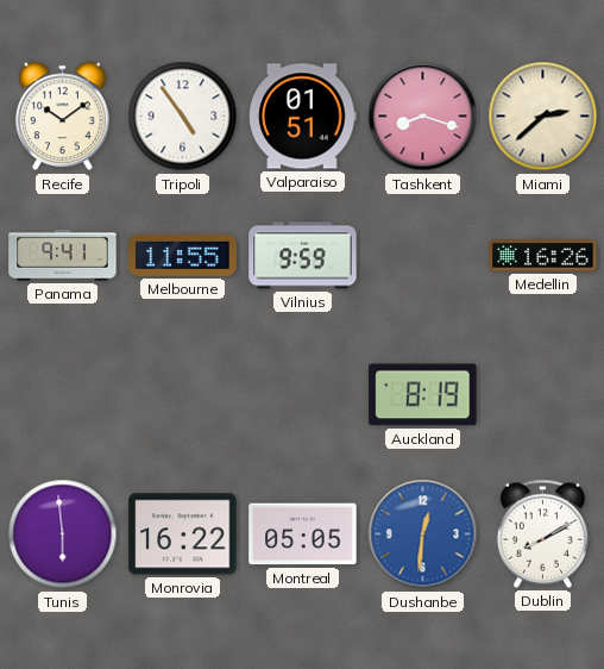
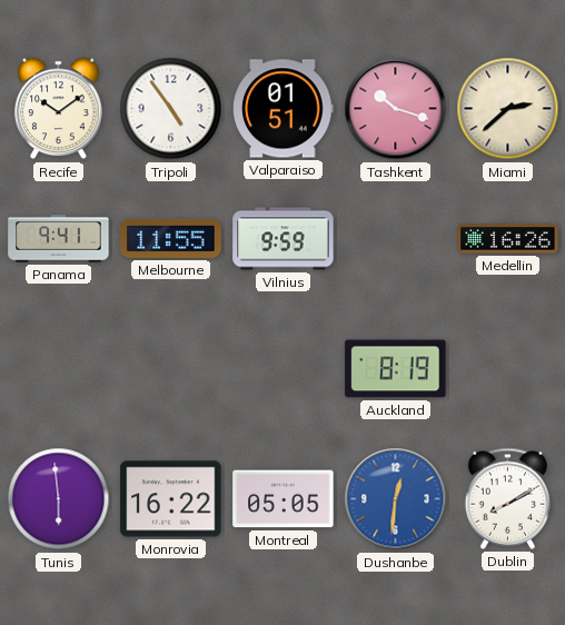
Tashkent: 8:18 -> 10:18
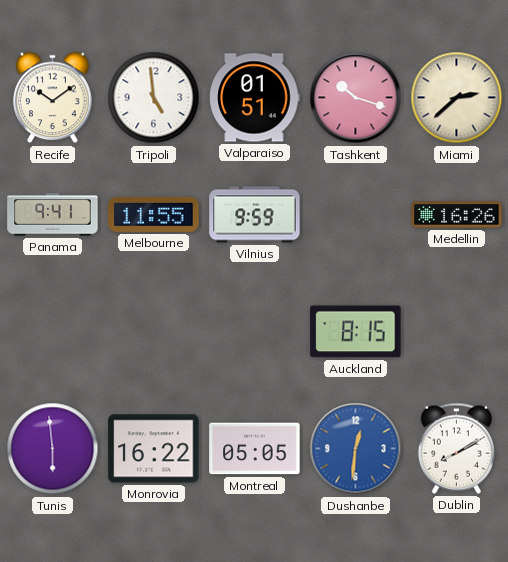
Tripoli: 4:54 -> 4:59
Auckland: 8:19 -> 8:15
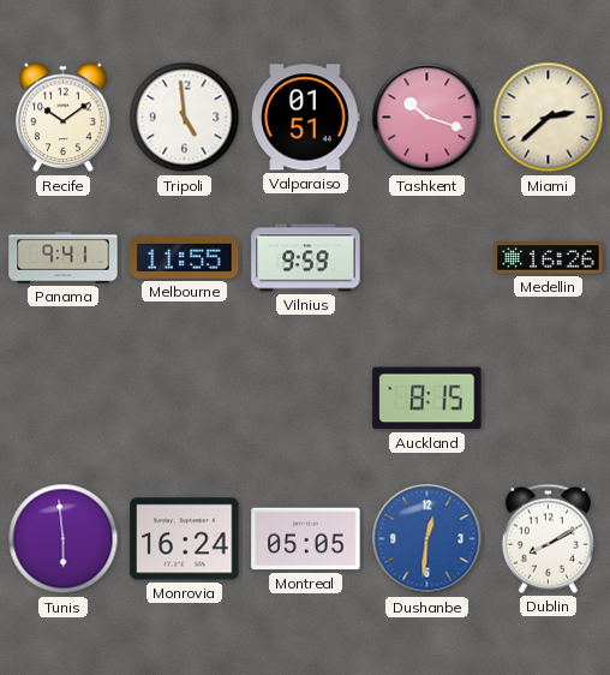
Monrovia: 16:22 -> 16:24
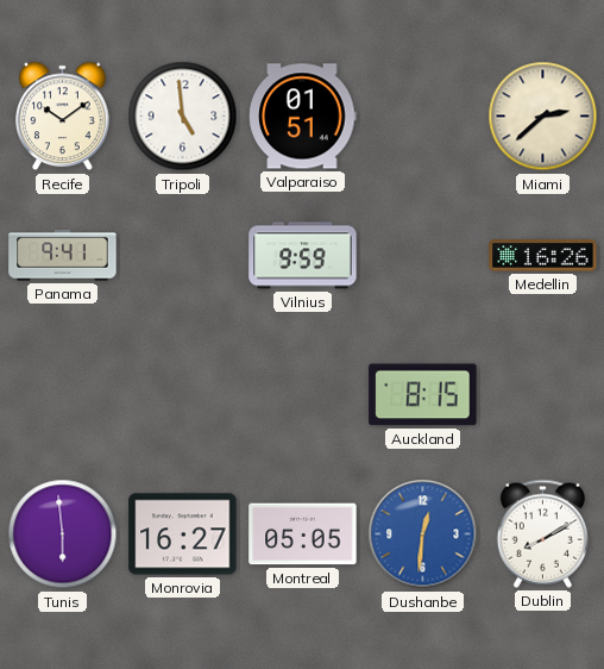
Tashkent: 10:18 -> none
Melbourne: 11:55 -> none
Monrovia: 16:24 -> 16:27
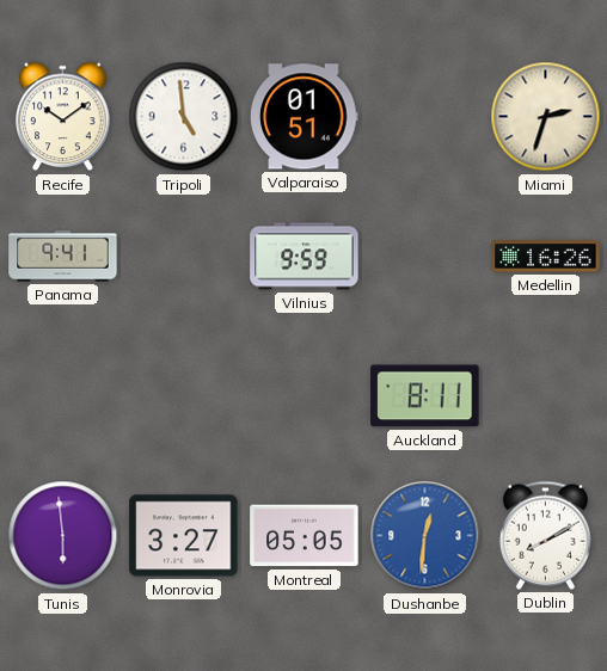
Miami: 2:38 -> 2:33
Auckland: 8:15 -> 8:11
Monrovia: 16:27 -> 3:27
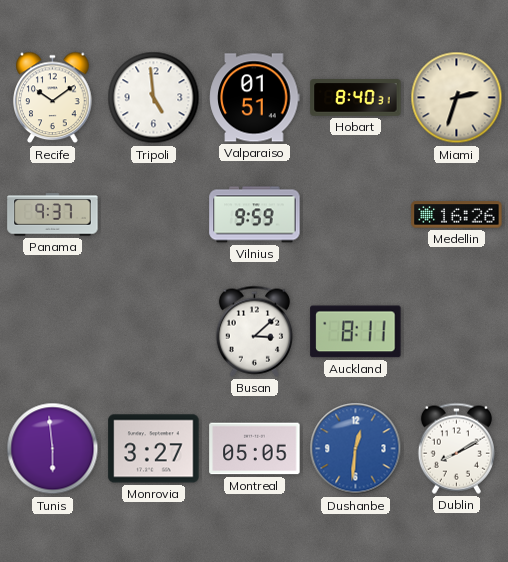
Hobart: none -> 8:40
Panama: 9:41 -> 9:37
Busan: none -> 3:08
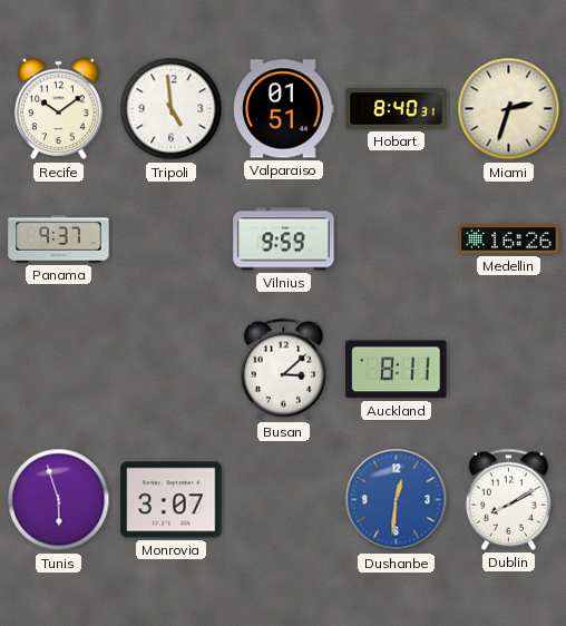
Tunis: 5:59 -> 5:57
Monrovia: 3:27 -> 3:07
Montreal: 05:05 -> none
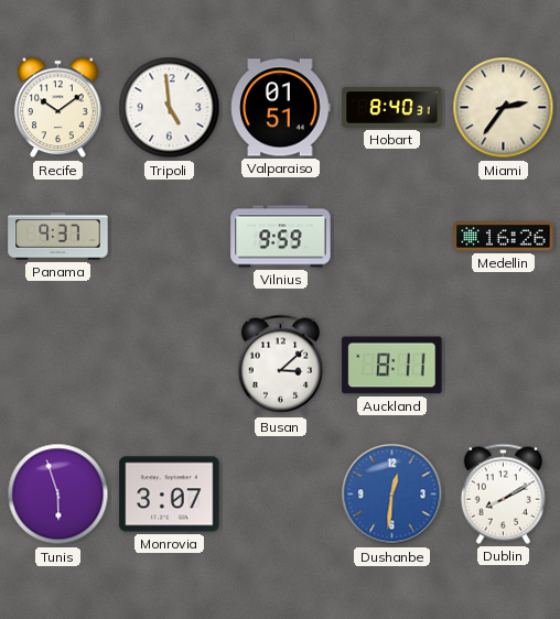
Miami: 2:33 -> 2:36
